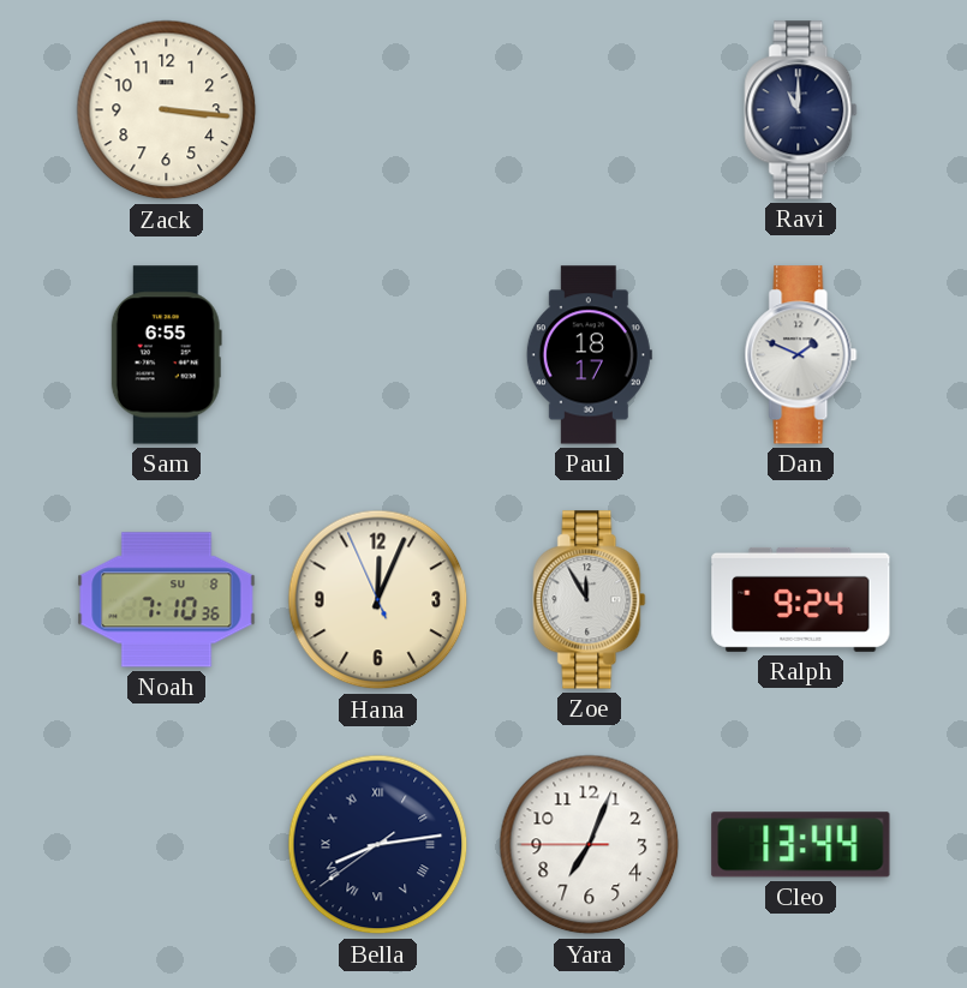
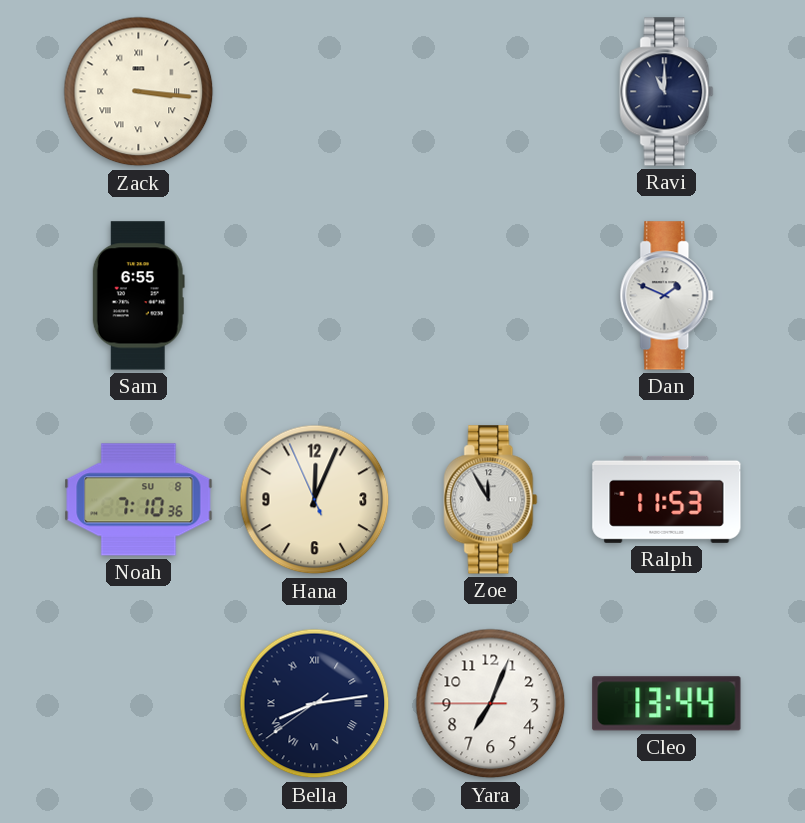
Zack numerals: Arabic -> Roman
Paul: 18:17 -> none
Ralph: 9:24 -> 11:53
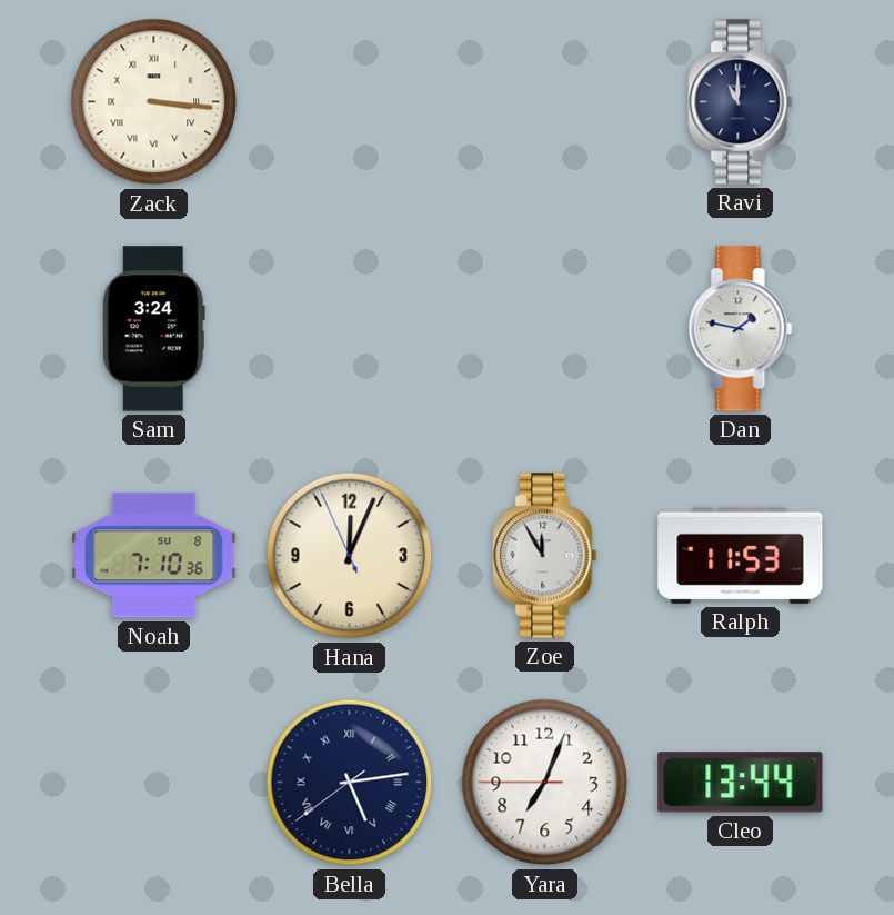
Sam: 6:55 -> 3:24
Dan: 1:49 -> 1:47
Bella: 8:13 -> 5:13
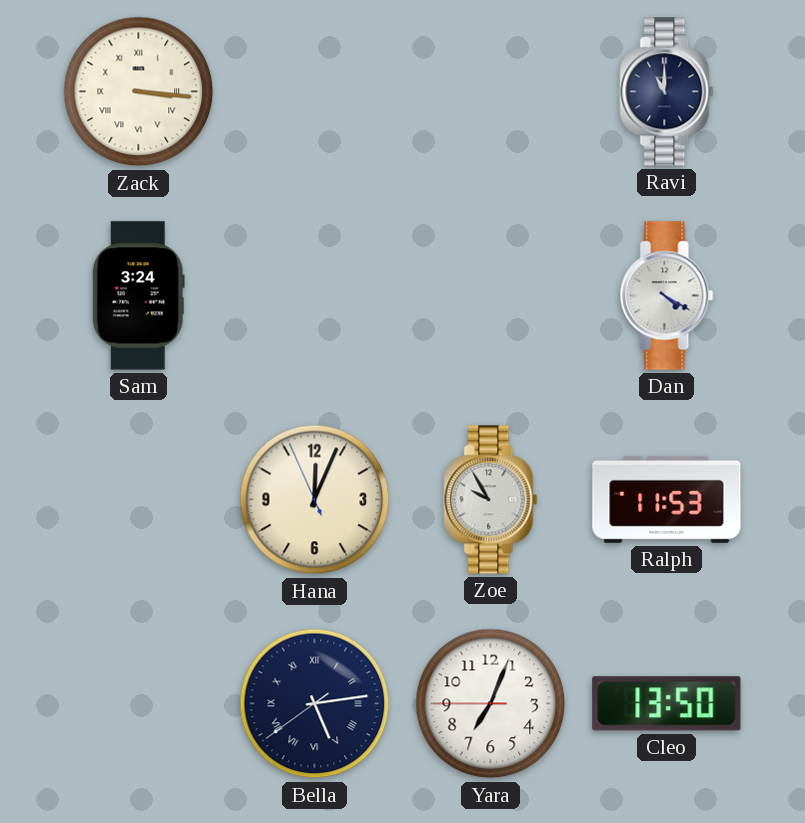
Dan: 1:47 -> 4:20
Noah: 7:10 -> none
Zoe: 11:55 -> 9:55
Cleo: 13:44 -> 13:50
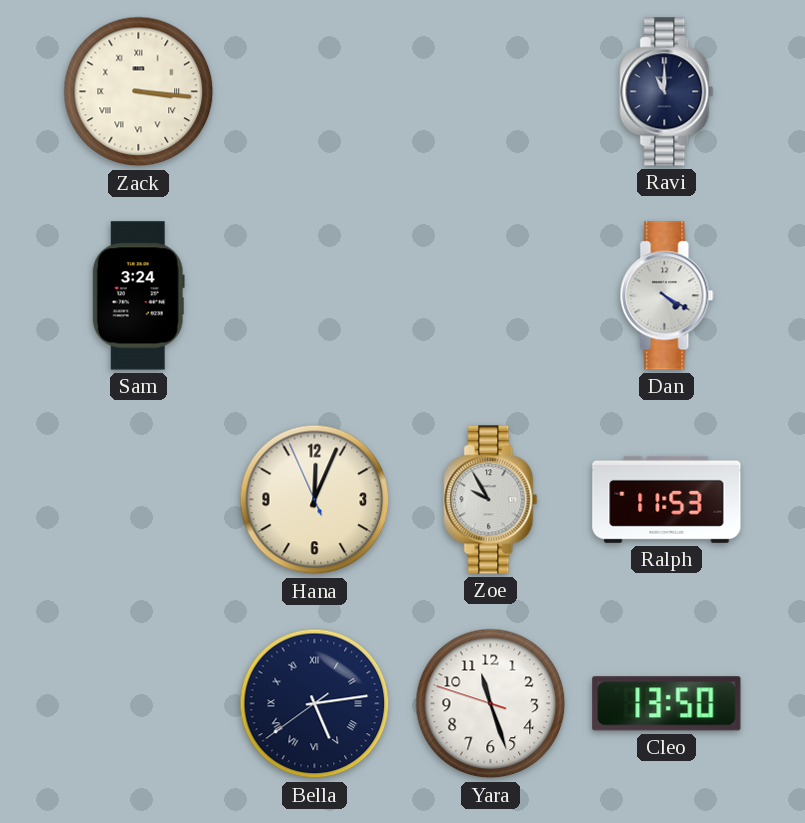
Yara: 7:03 -> 11:26
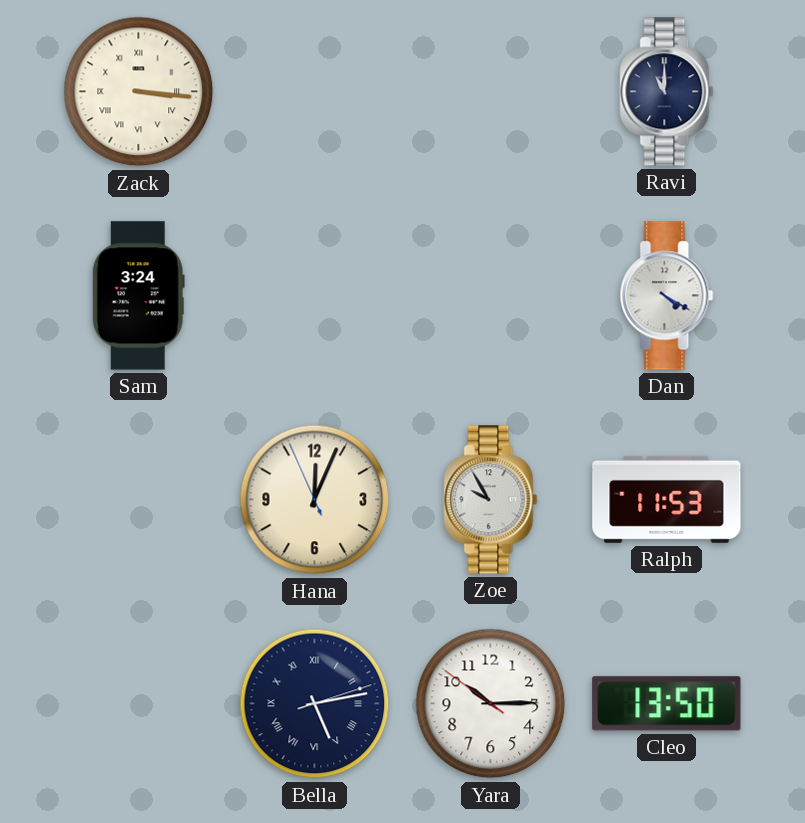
Bella: 5:13:39 -> 5:13:12
Yara: 11:26 -> 10:14
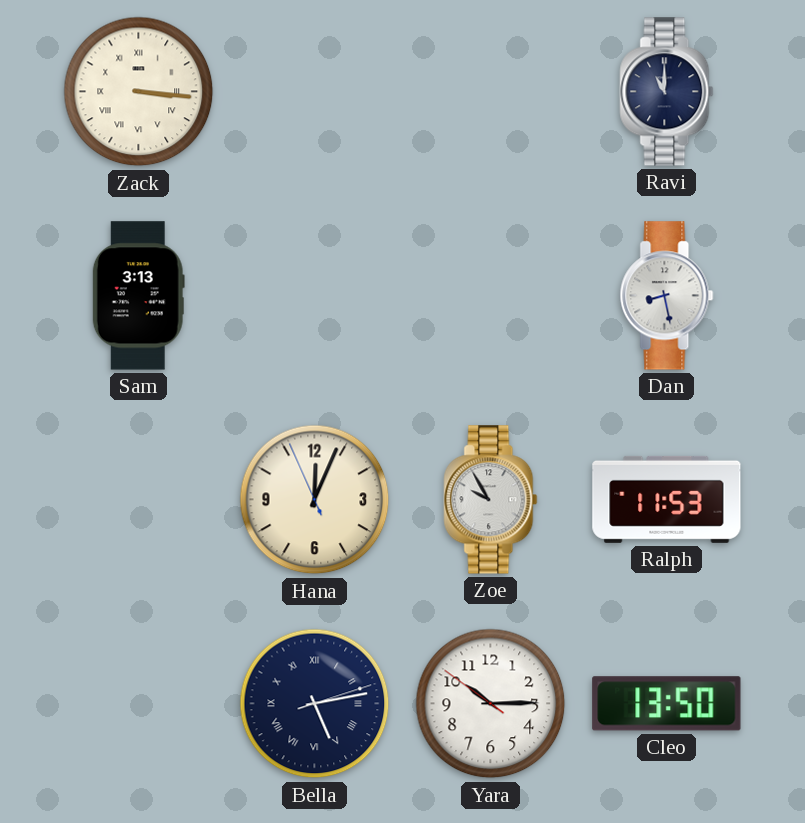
Sam: 3:24 -> 3:13
Dan: 4:20 -> 8:28
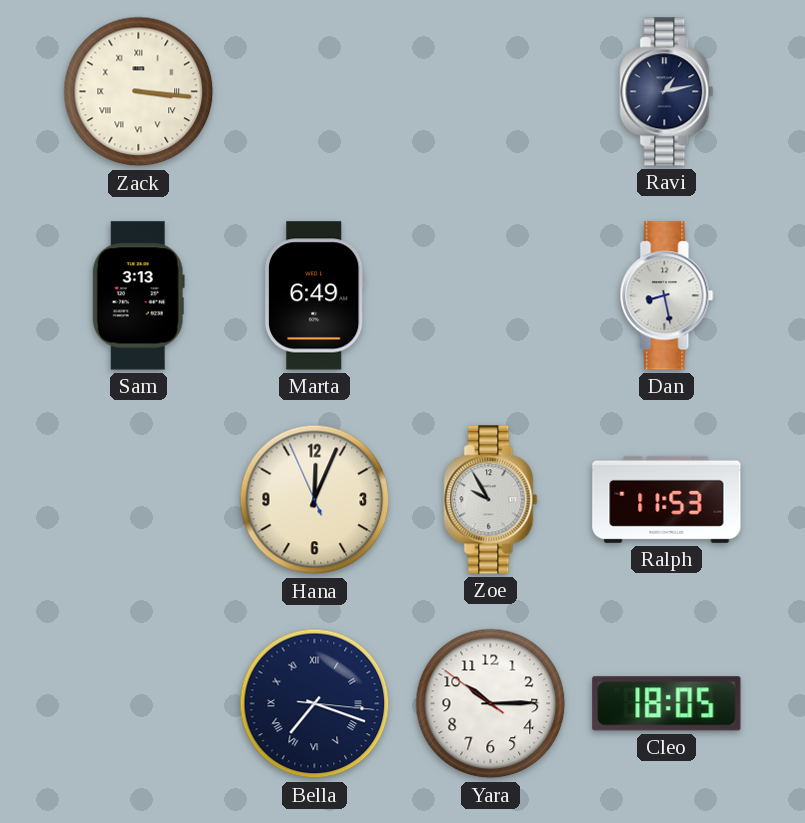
Ravi: 11:00 -> 1:13
Marta: none -> 6:49
Bella: 5:13 -> 7:18
Cleo: 13:50 -> 18:05
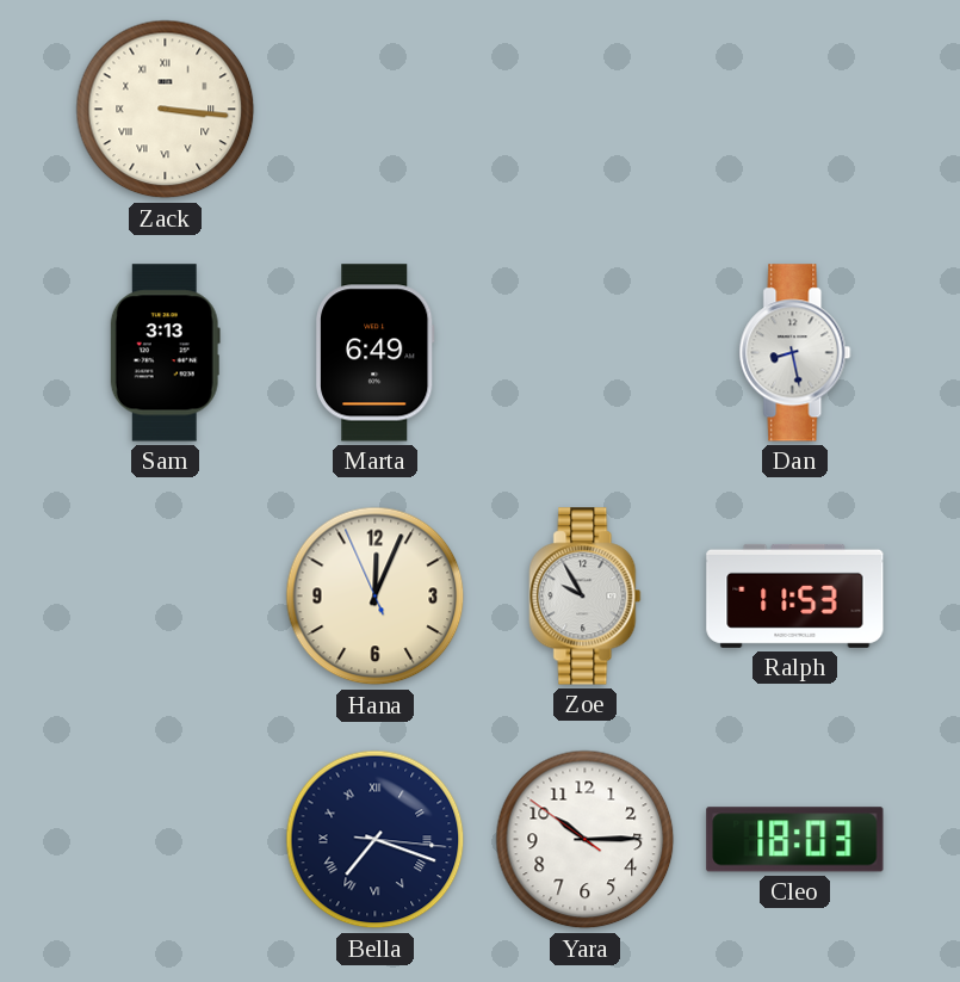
Ravi: 1:13 -> none
Cleo: 18:05 -> 18:03
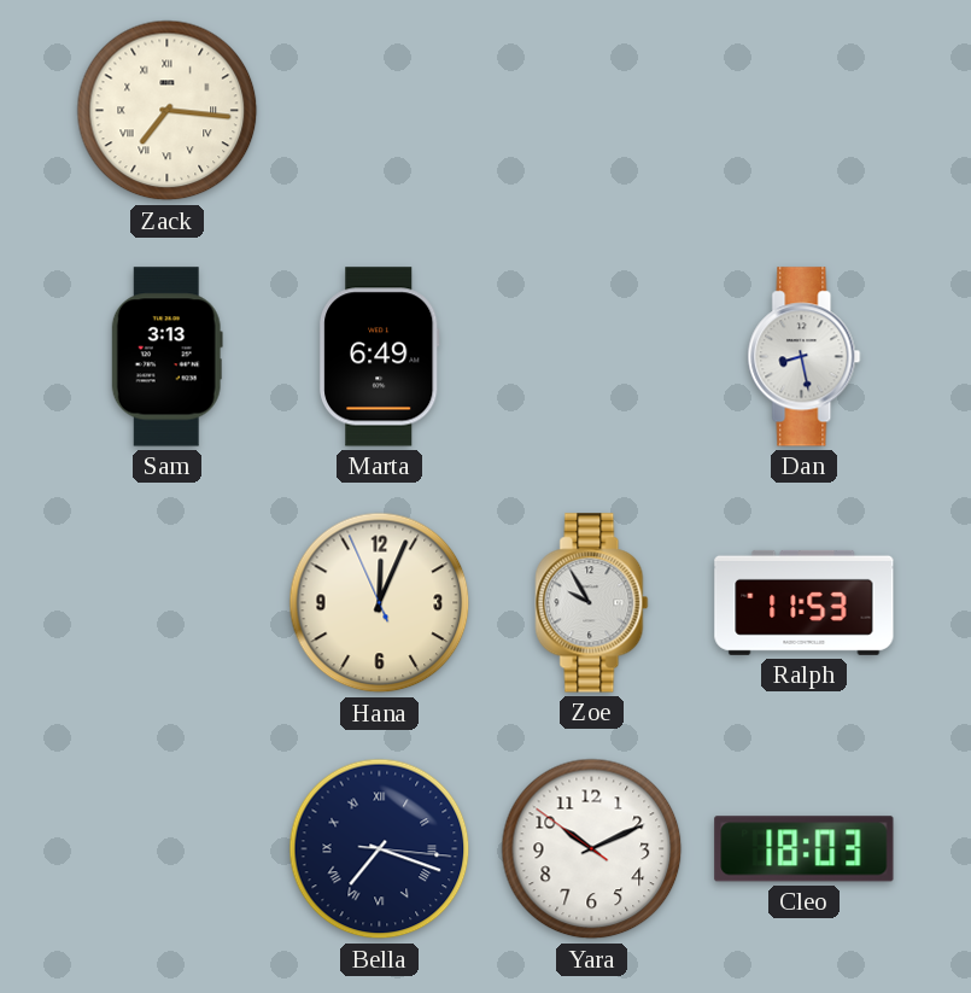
Zack: 3:16 -> 7:16
Yara: 10:14 -> 10:10
